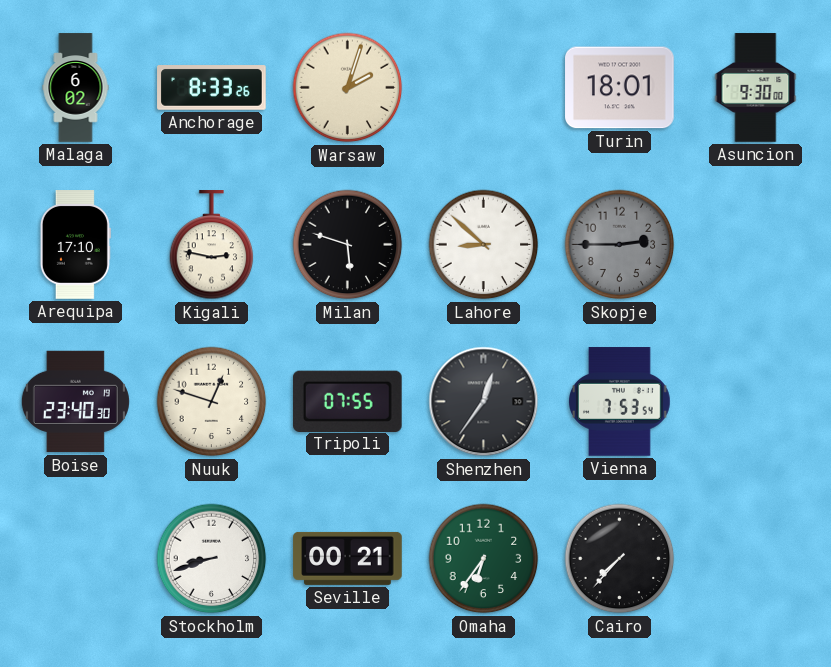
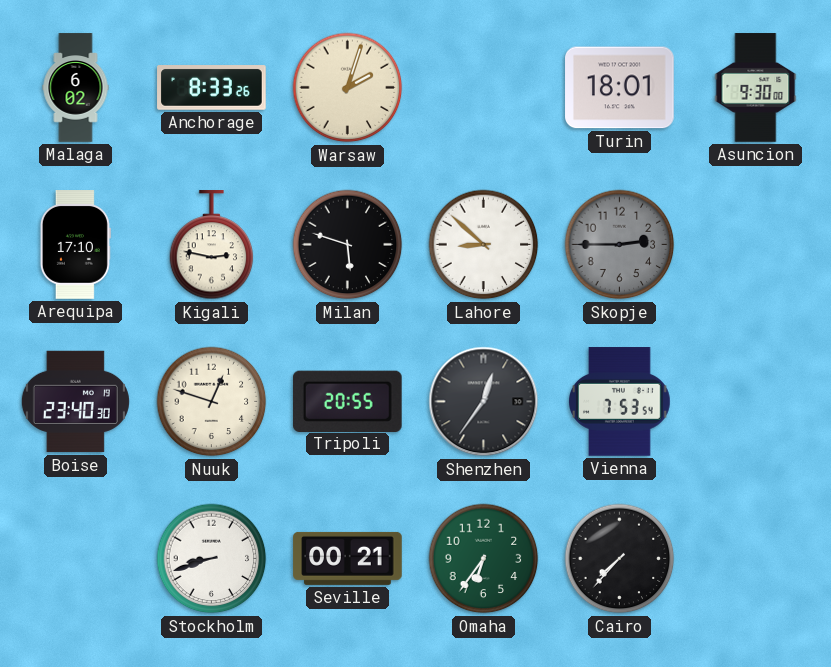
Tripoli: 07:55 -> 20:55
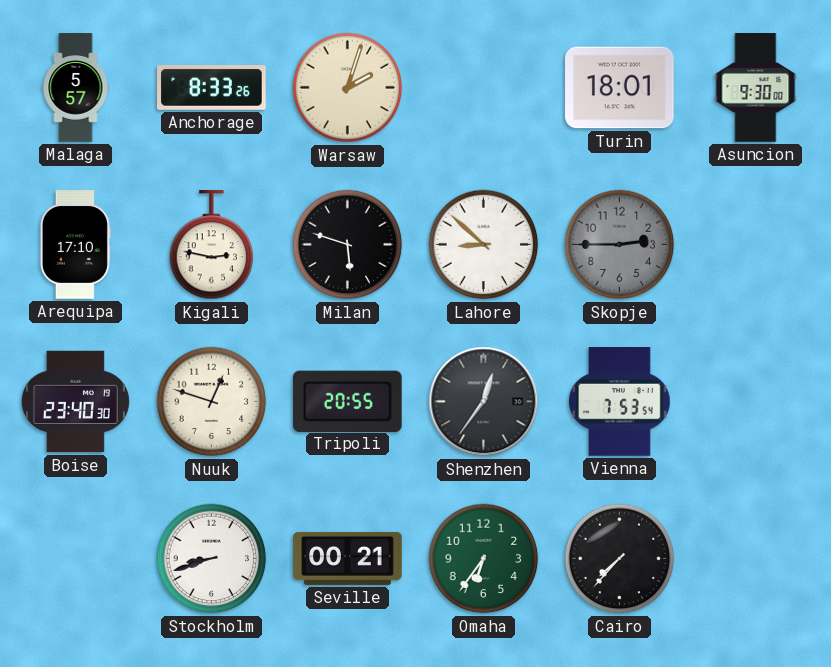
Malaga: 6:02 -> 5:57
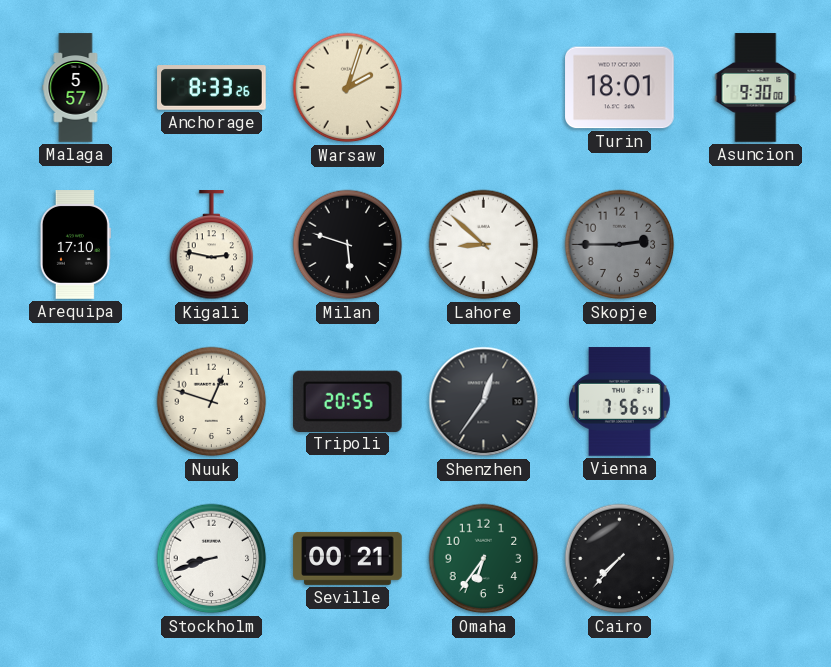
Boise: 23:40 -> none
Vienna: 7:53 -> 7:56
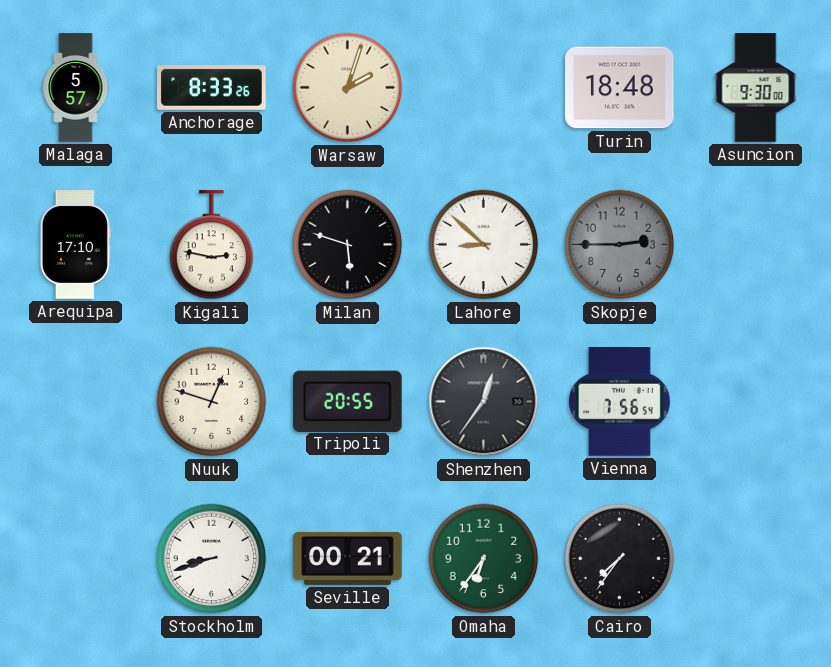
Turin: 18:01 -> 18:48
Cairo: 7:37 -> 7:36
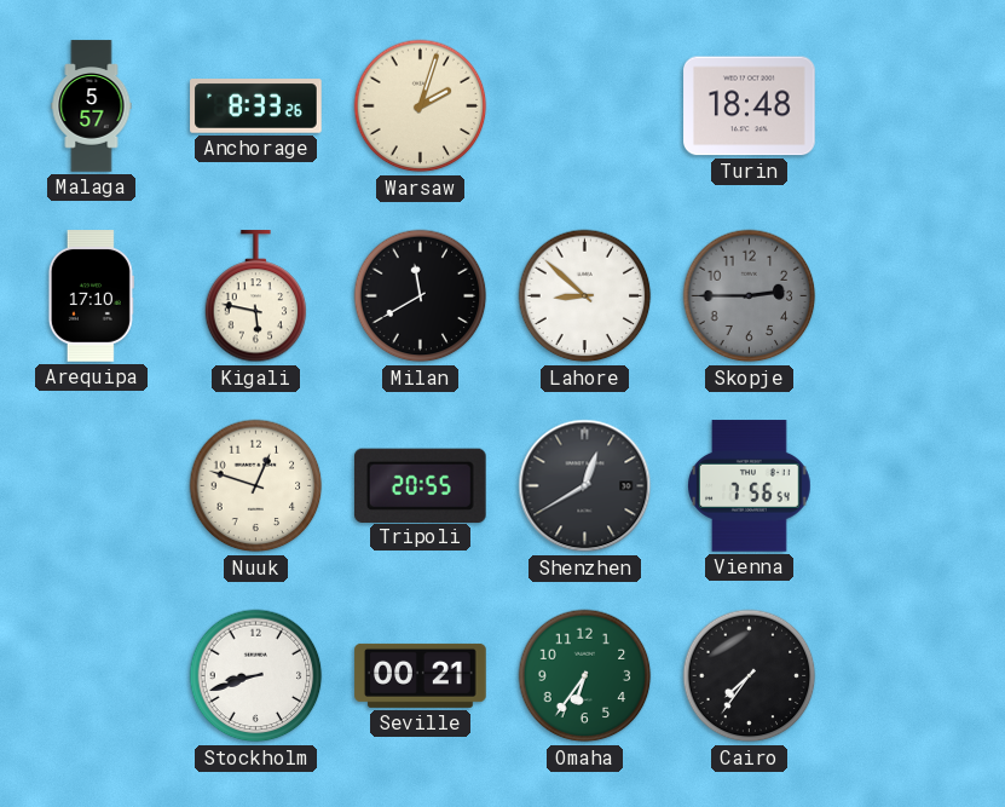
Asuncion: 9:30 -> none
Kigali: 2:47 -> 5:47
Milan: 5:48 -> 11:40
Shenzhen: 12:36 -> 12:40
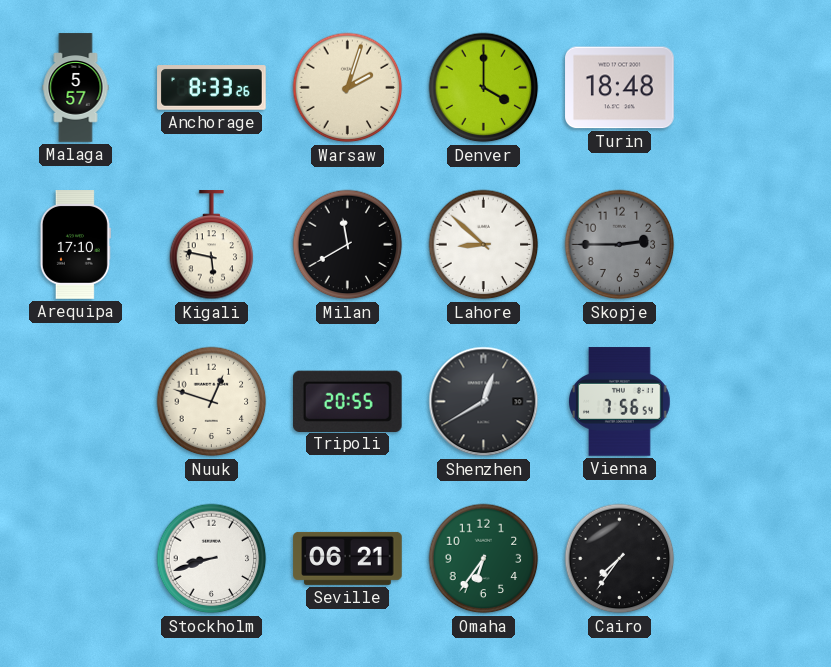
Denver: none -> 4:00
Seville: 00:21 -> 06:21
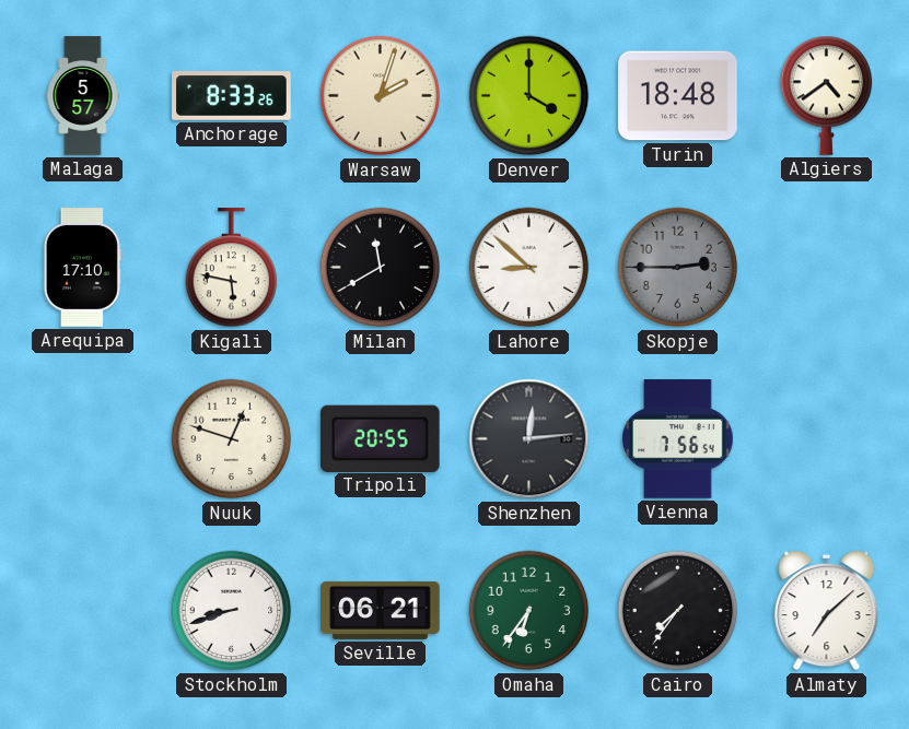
Algiers: none -> 4:39
Shenzhen: 12:40 -> 12:14
Almaty: none -> 7:08
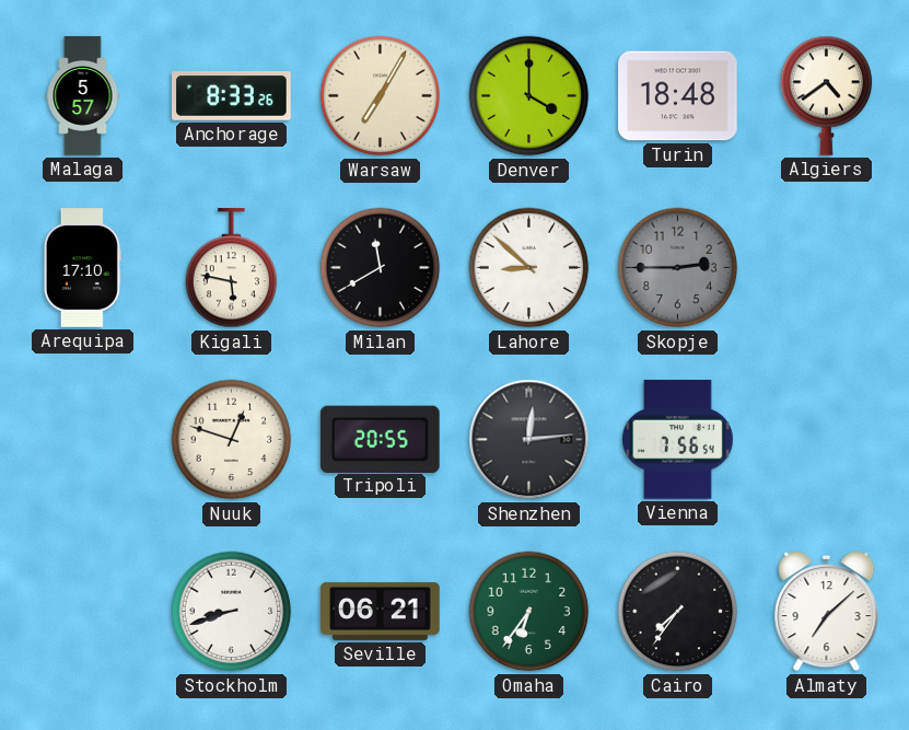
Warsaw: 2:03 -> 7:05
